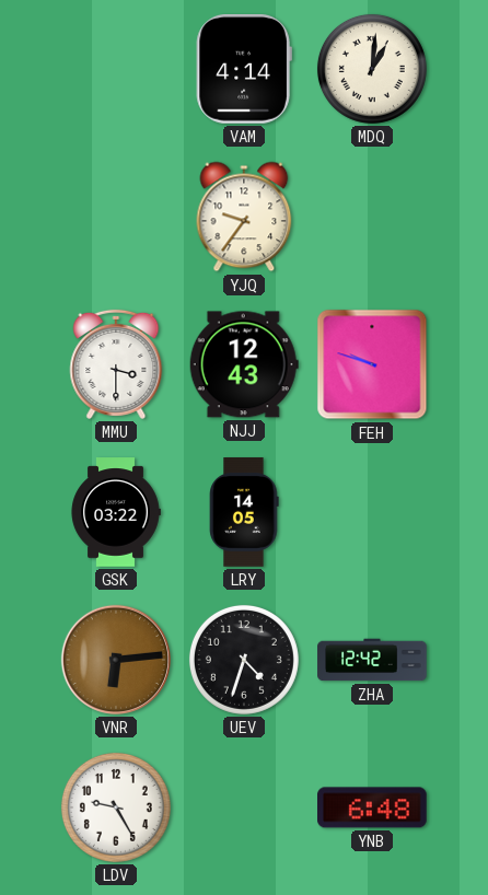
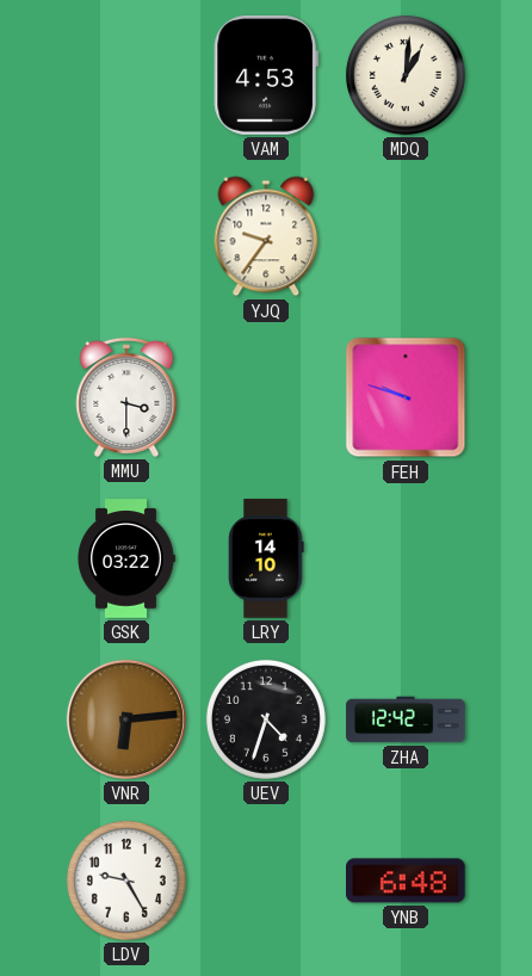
VAM: 4:14 -> 4:53
NJJ: 12:43 -> none
LRY: 14:05 -> 14:10
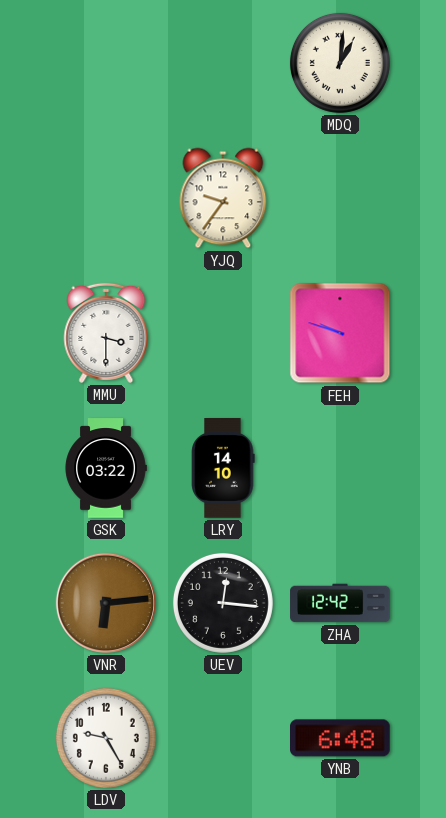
VAM: 4:53 -> none
UEV: 4:33 -> 12:16
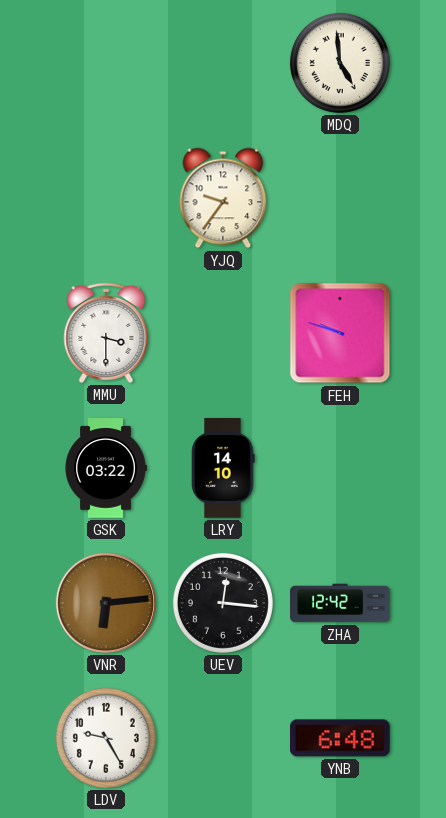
MDQ: 1:01 -> 4:59
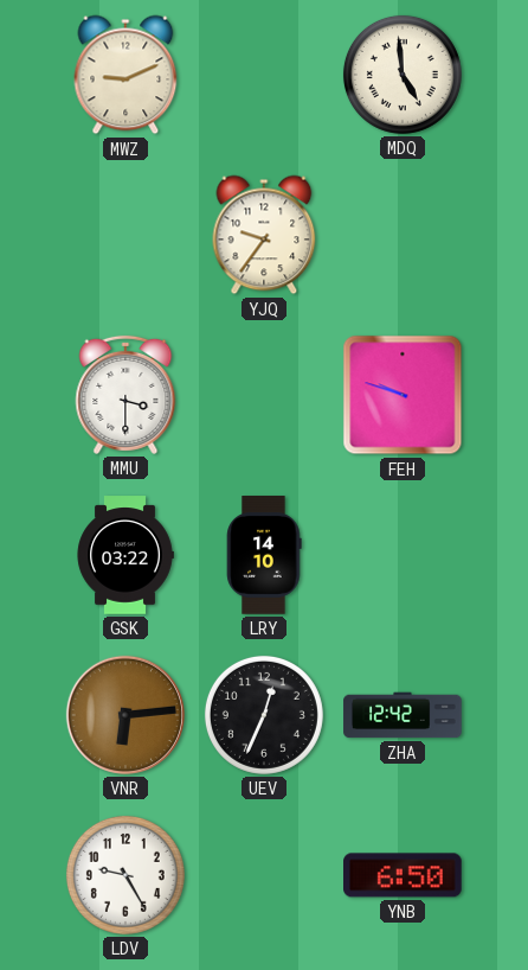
MWZ: none -> 9:11
UEV: 12:16 -> 12:34
YNB: 6:48 -> 6:50
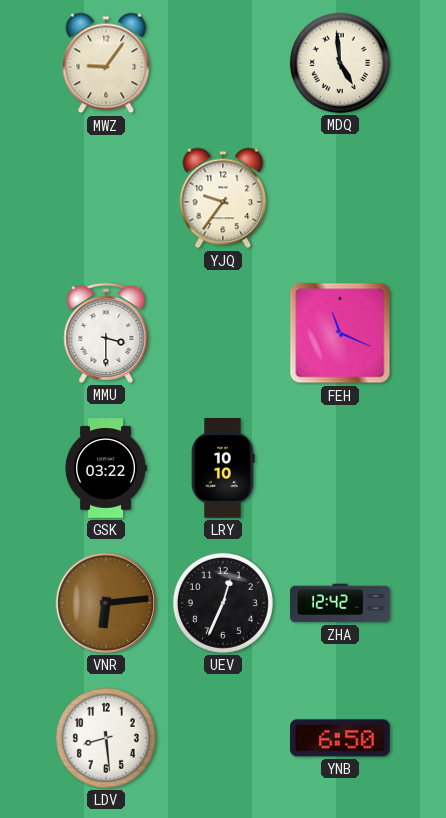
MWZ: 9:11 -> 9:06
FEH: 9:48 -> 11:19
LRY: 14:10 -> 10:10
LDV: 9:25 -> 8:29
